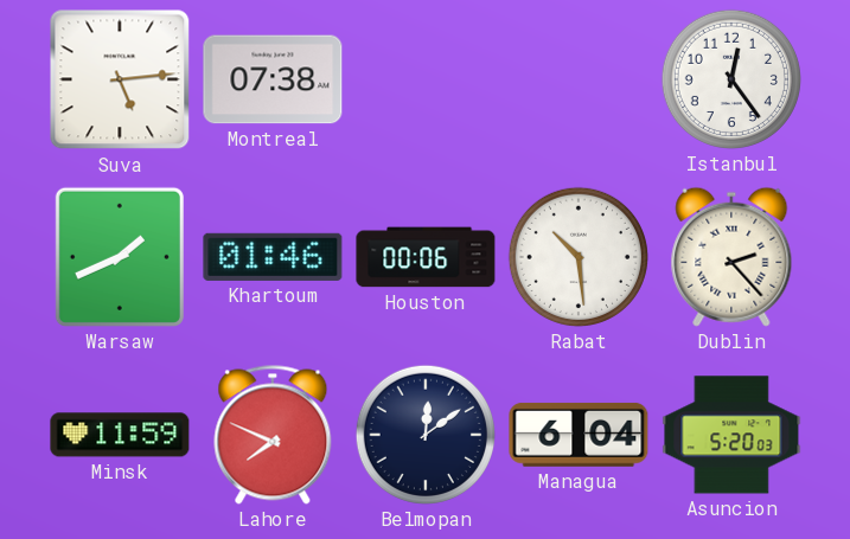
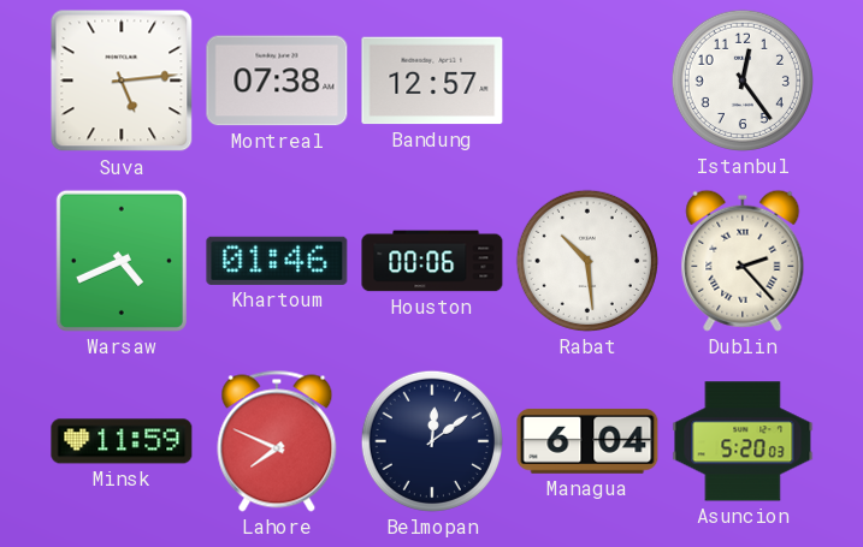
Bandung: none -> 12:57
Warsaw: 1:41 -> 4:41
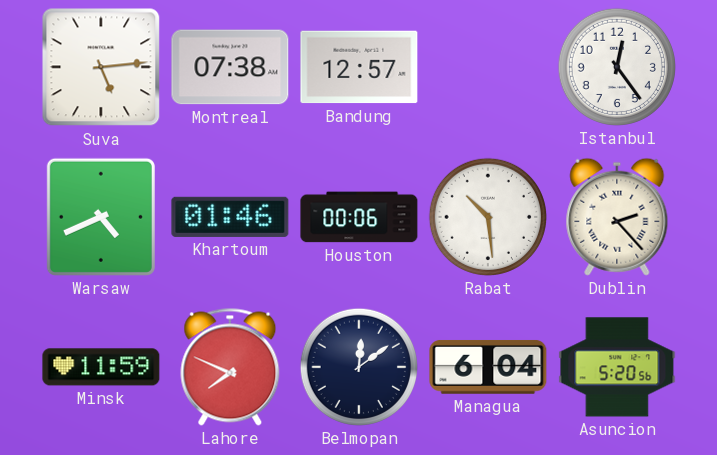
Asuncion: 5:20:03 -> 5:20:56
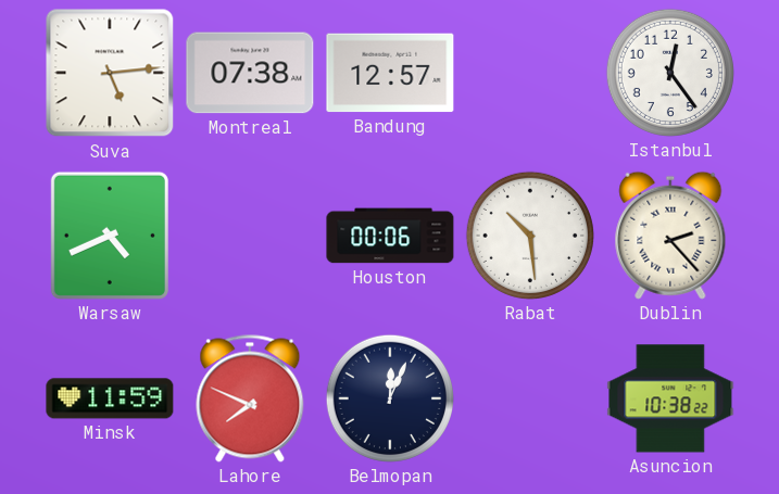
Khartoum: 01:46 -> none
Belmopan: 12:09 -> 12:04
Managua: 6:04 -> none
Asuncion: 5:20 -> 10:38
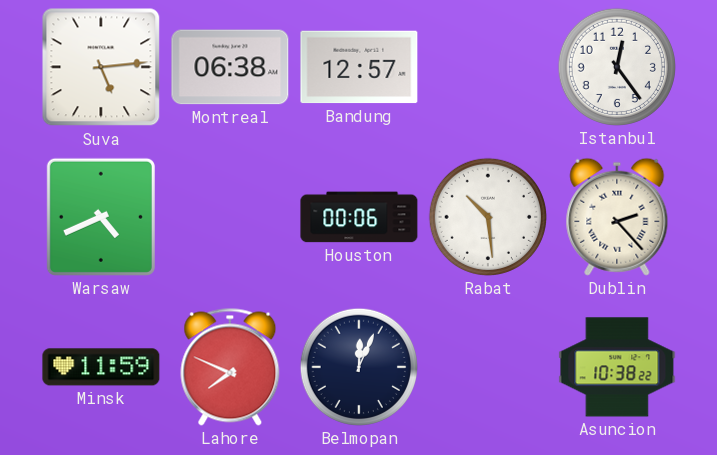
Montreal: 07:38 -> 06:38
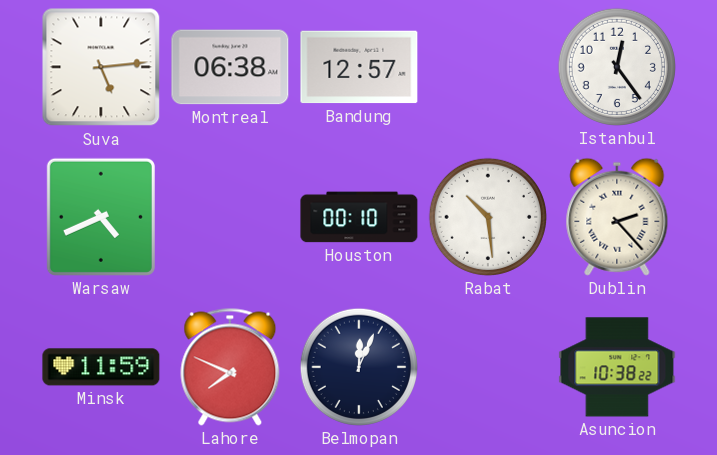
Houston: 00:06 -> 00:10
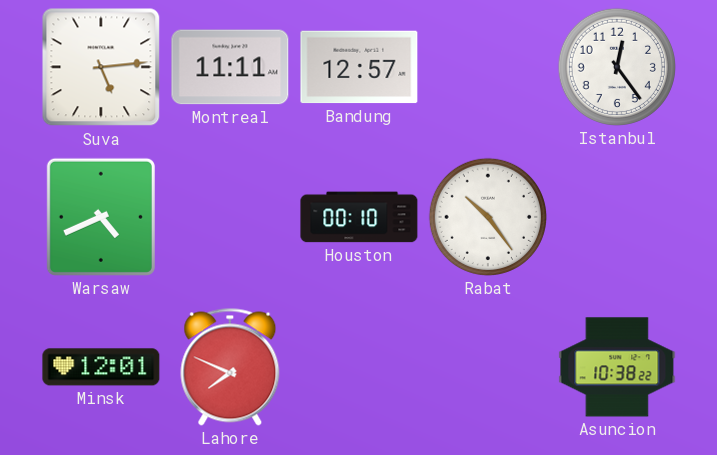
Montreal: 06:38 -> 11:11
Rabat: 10:29 -> 10:24
Dublin: 2:23 -> none
Minsk: 11:59 -> 12:01
Belmopan: 12:04 -> none
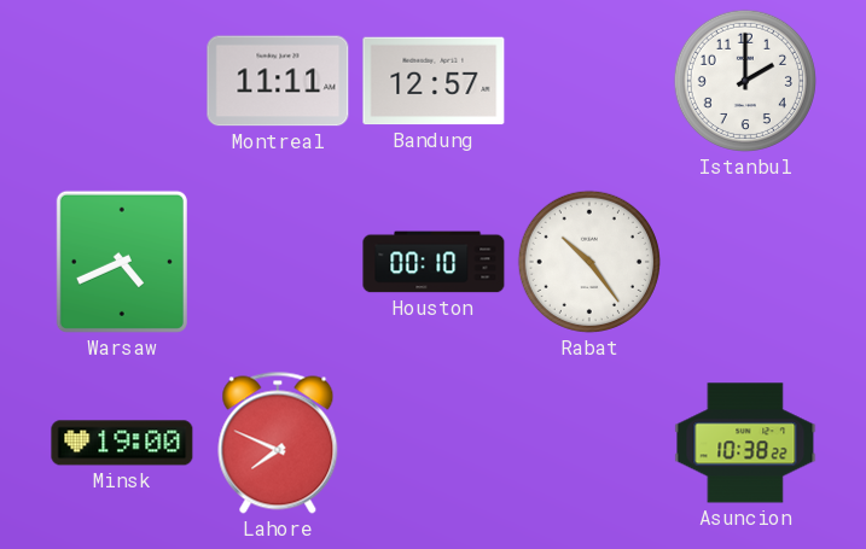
Suva: 5:14 -> none
Istanbul: 12:24 -> 2:00
Minsk: 12:01 -> 19:00
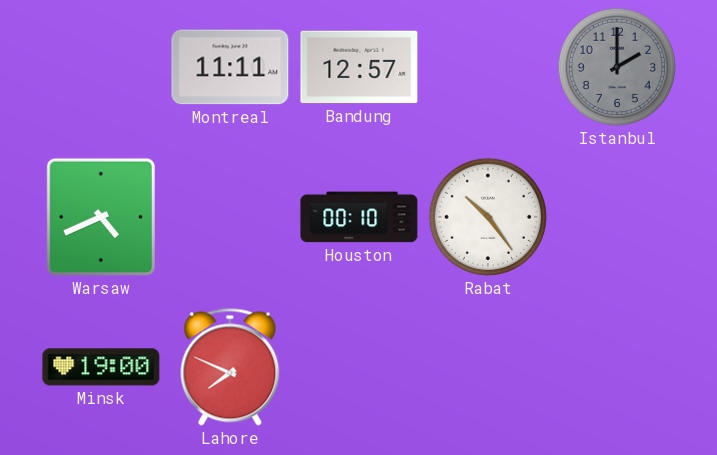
Istanbul dial: white -> grey
Asuncion: 10:38 -> none
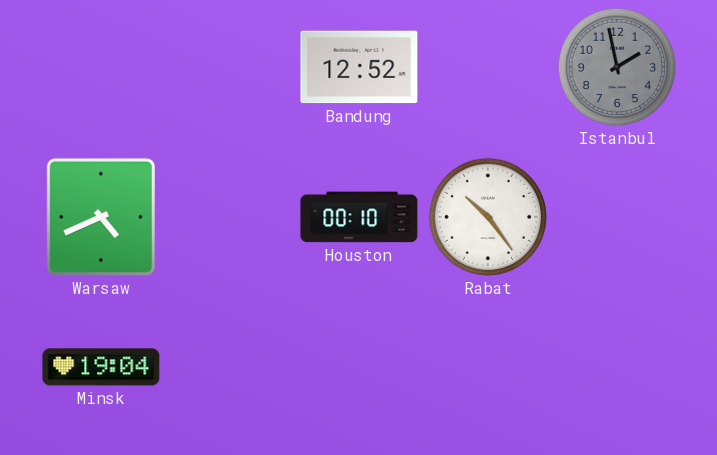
Montreal: 11:11 -> none
Bandung: 12:57 -> 12:52
Istanbul: 2:00 -> 1:58
Minsk: 19:00 -> 19:04
Lahore: 7:49 -> none
